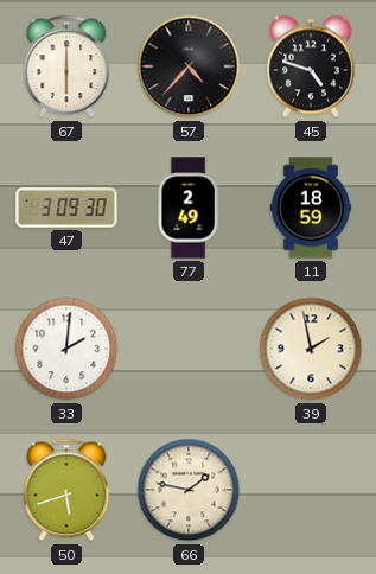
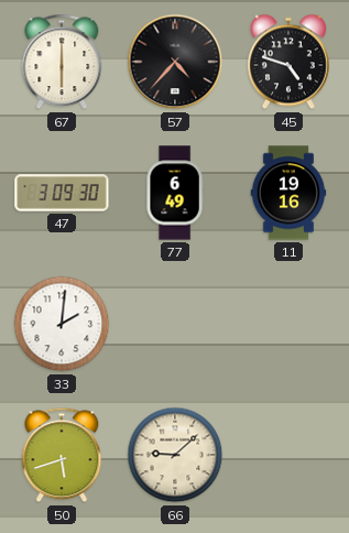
77: 2:49 -> 6:49
11: 18:59 -> 19:16
39: 1:58 -> none
66: 1:47 -> 9:08
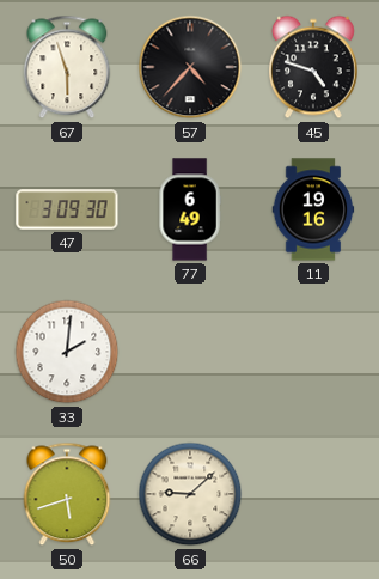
67: 6:00 -> 5:57
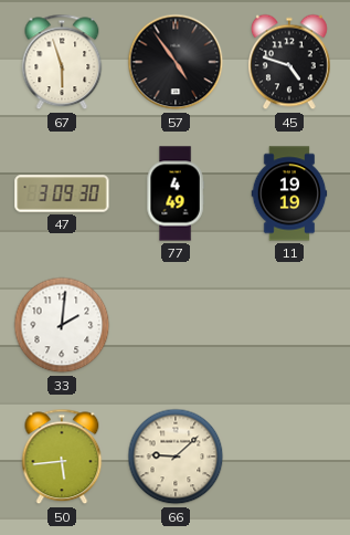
57: 4:37 -> 4:54
77: 6:49 -> 4:49
11: 19:16 -> 19:19
50: 5:42 -> 5:44
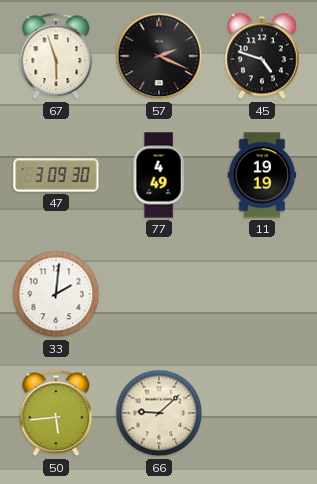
57: 4:54 -> 2:19
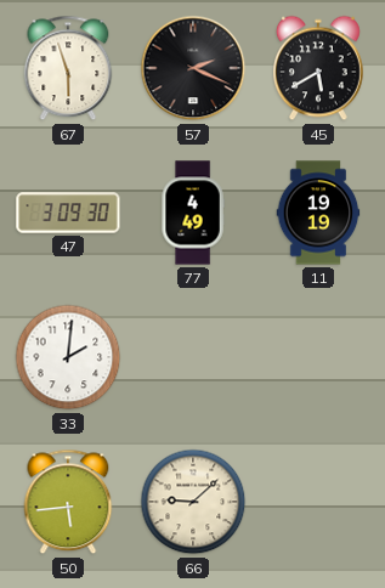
45: 4:48 -> 5:40
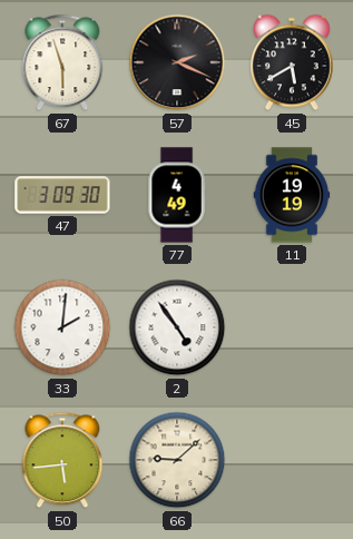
2: none -> 4:54
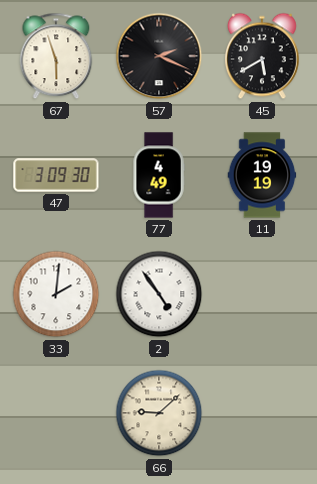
50: 5:44 -> none
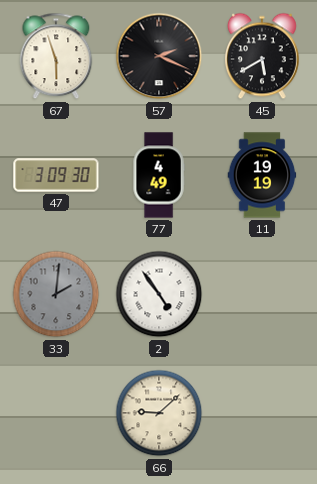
33 dial: white -> grey
